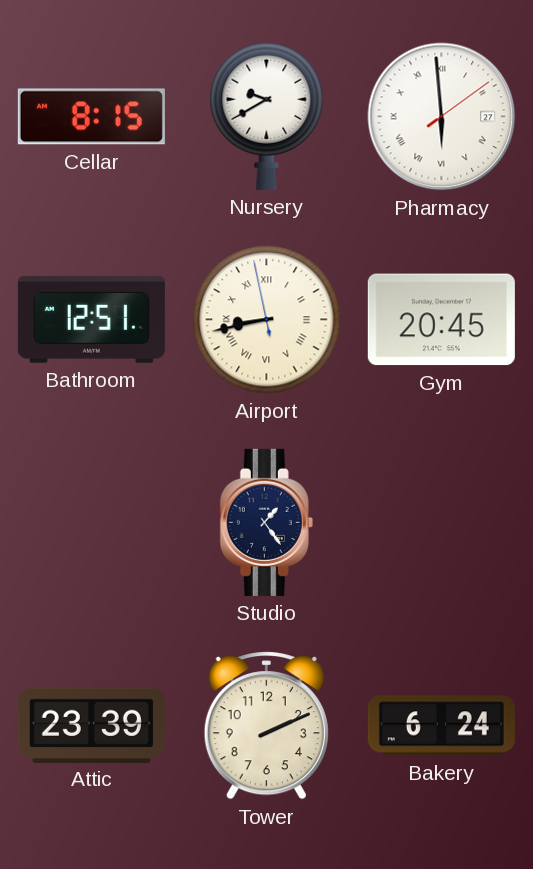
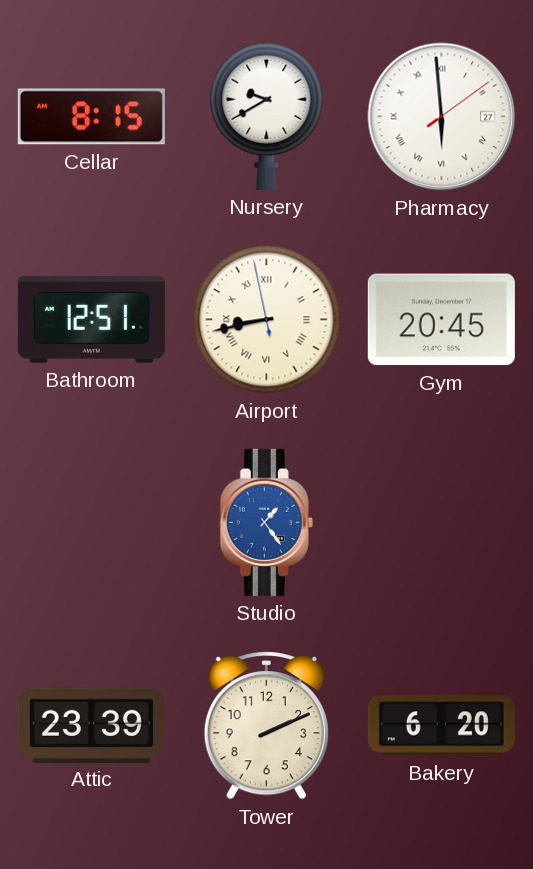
Studio dial: navy -> blue
Bakery: 6:24 -> 6:20
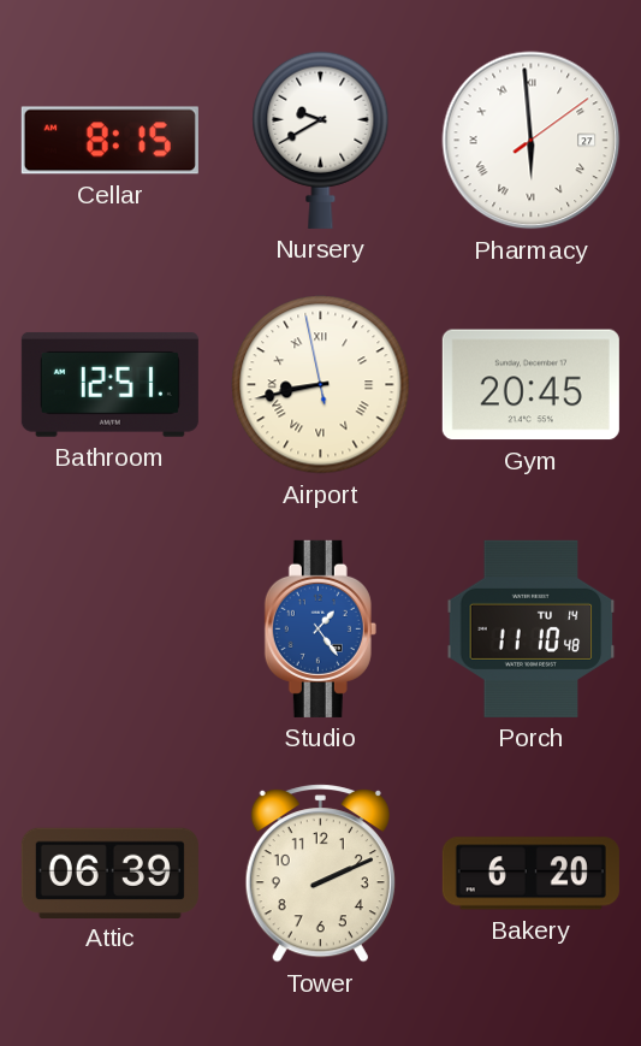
Porch: none -> 11:10
Attic: 23:39 -> 06:39
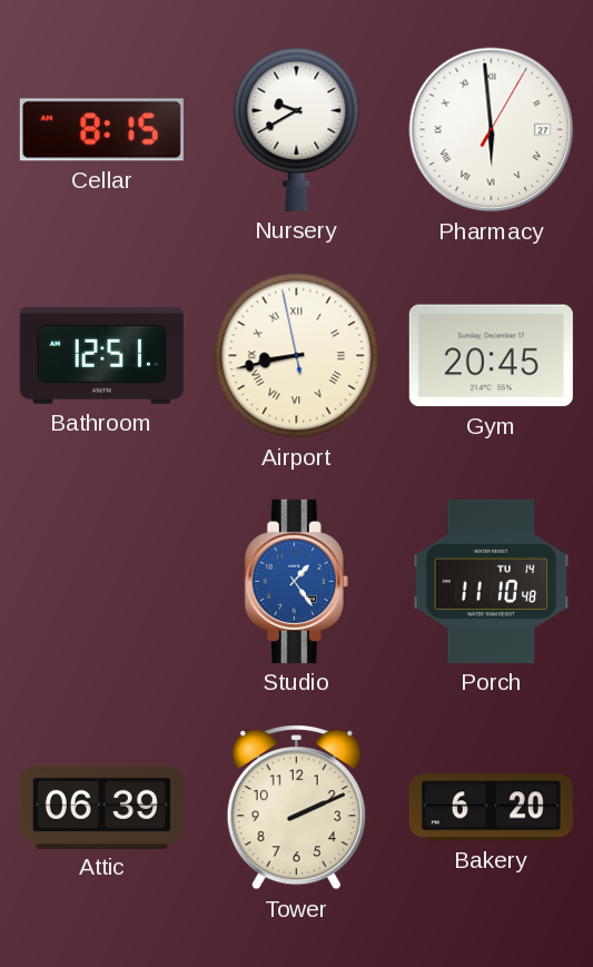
Pharmacy: 5:59:09 -> 5:59:05
